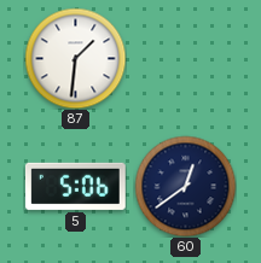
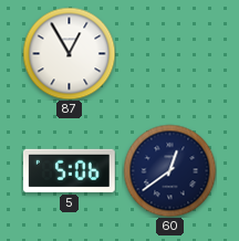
87: 1:31 -> 12:55
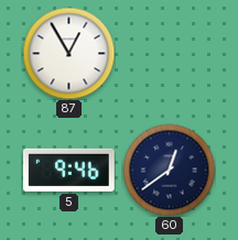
5: 5:06 -> 9:46
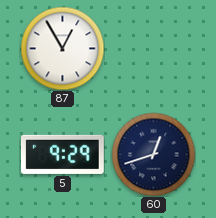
5: 9:46 -> 9:29
60: 12:39 -> 12:42
